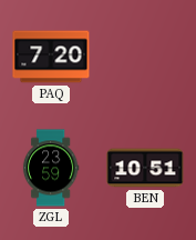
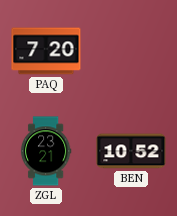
ZGL: 23:59 -> 23:21
BEN: 10:51 -> 10:52
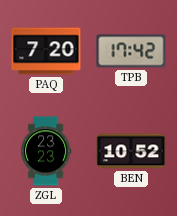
TPB: none -> 17:42
ZGL: 23:21 -> 23:23
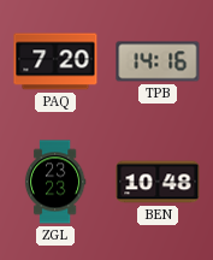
TPB: 17:42 -> 14:16
BEN: 10:52 -> 10:48
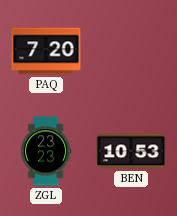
TPB: 14:16 -> none
BEN: 10:48 -> 10:53
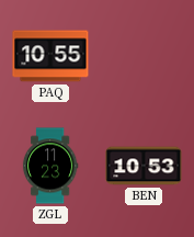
PAQ: 7:20 -> 10:55
ZGL: 23:23 -> 11:23
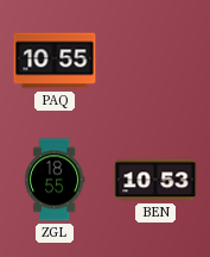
ZGL: 11:23 -> 18:55
